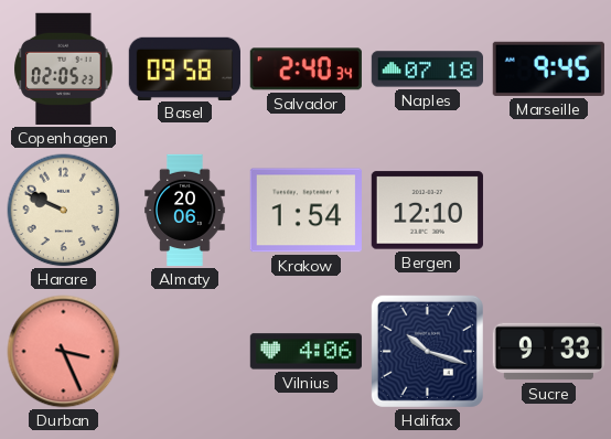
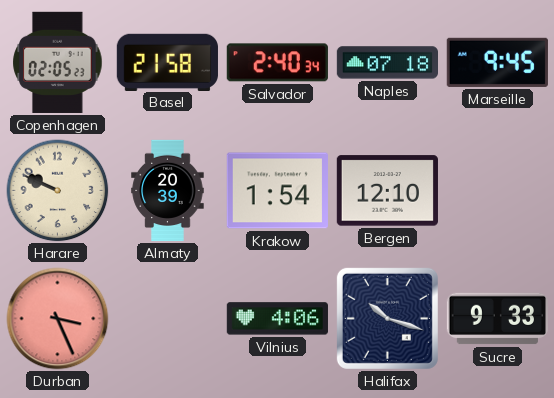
Basel: 09:58 -> 21:58
Almaty: 20:06 -> 20:39
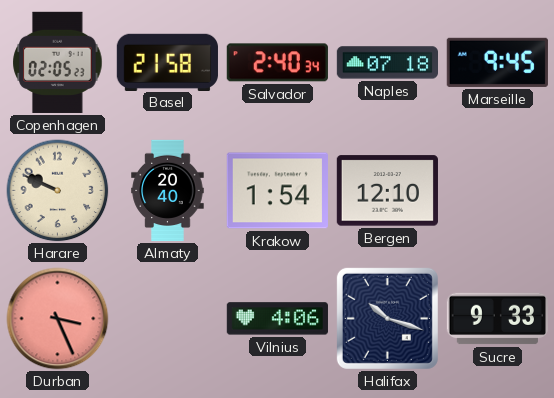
Almaty: 20:39 -> 20:40
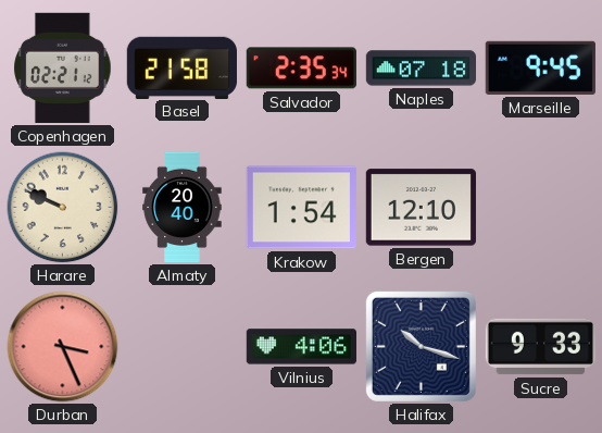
Copenhagen: 02:05 -> 02:21
Salvador: 2:40 -> 2:35
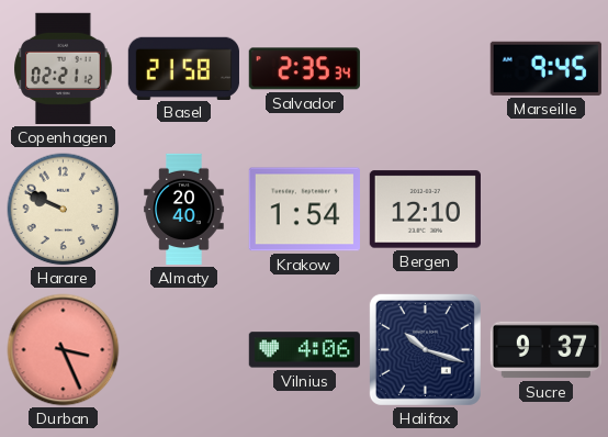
Naples: 07:18 -> none
Sucre: 9:33 -> 9:37
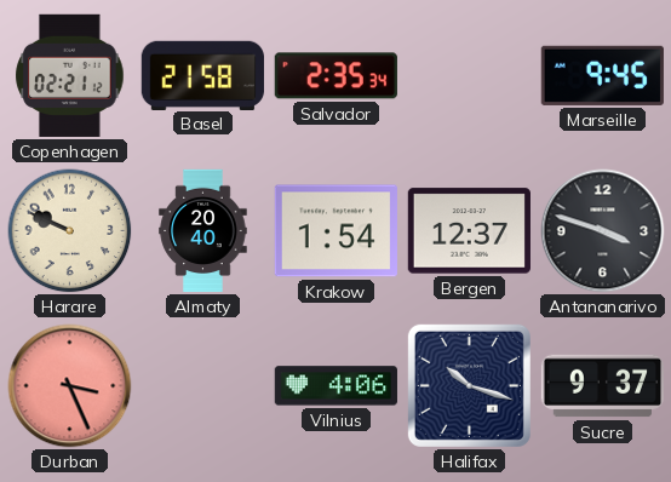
Bergen: 12:10 -> 12:37
Antananarivo: none -> 3:48
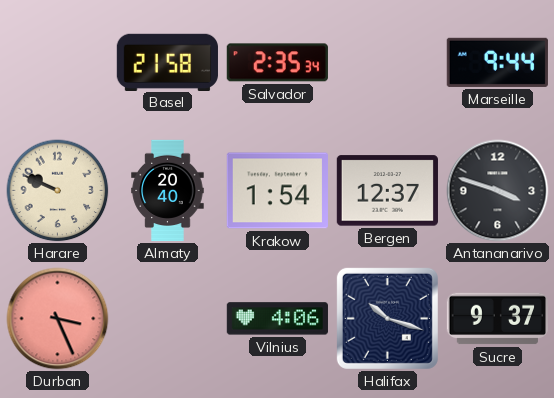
Copenhagen: 02:21 -> none
Marseille: 9:45 -> 9:44
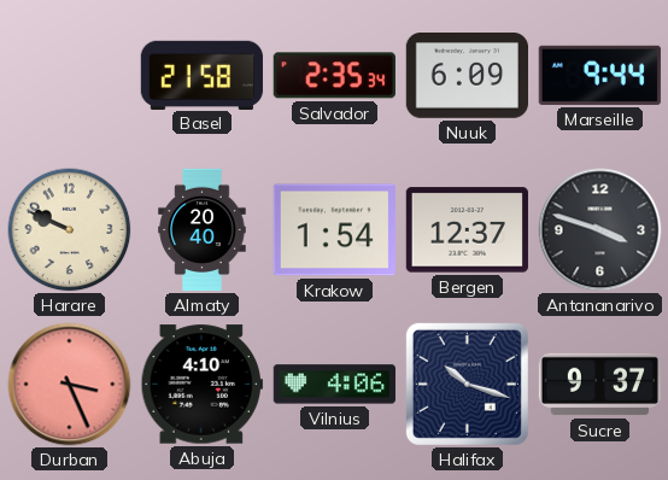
Nuuk: none -> 6:09
Abuja: none -> 4:10
